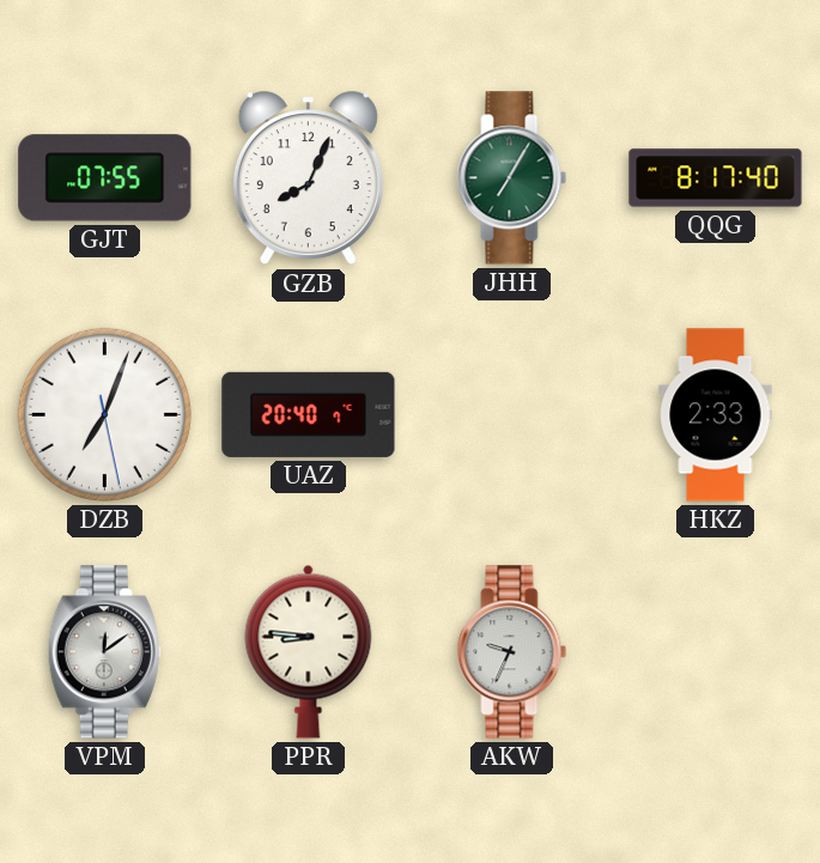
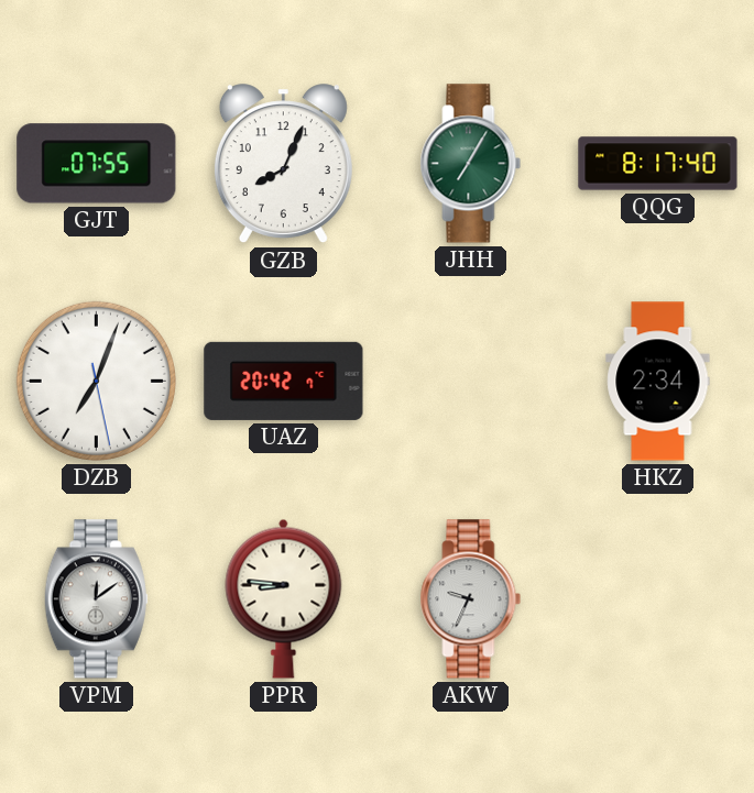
UAZ: 20:40 -> 20:42
HKZ: 2:33 -> 2:34
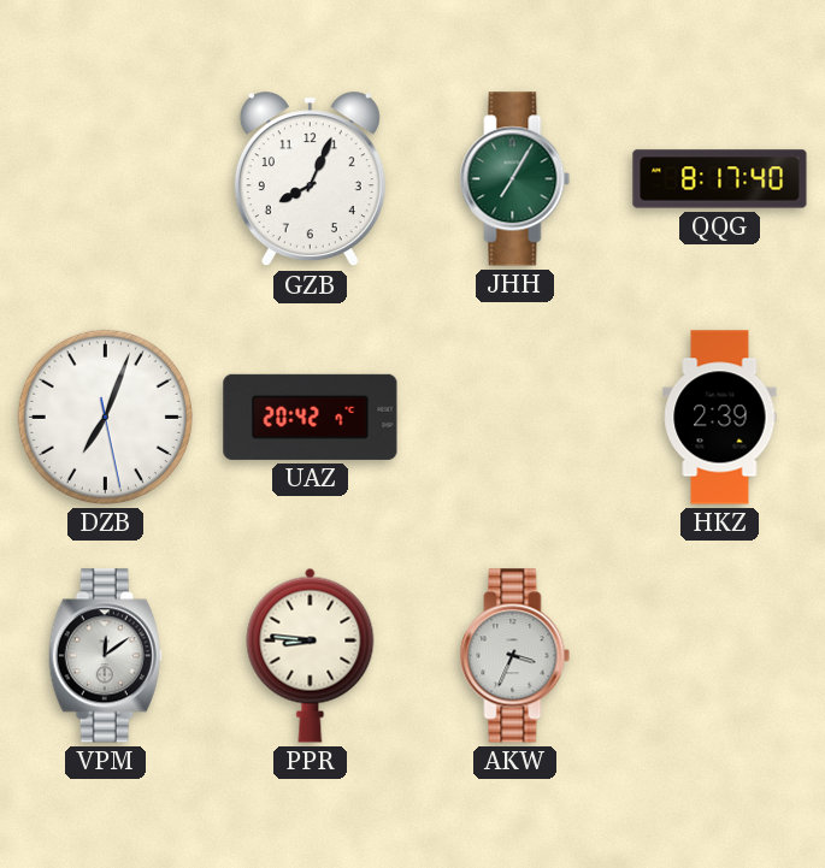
GJT: 07:55 -> none
HKZ: 2:34 -> 2:39
AKW: 9:34 -> 3:34
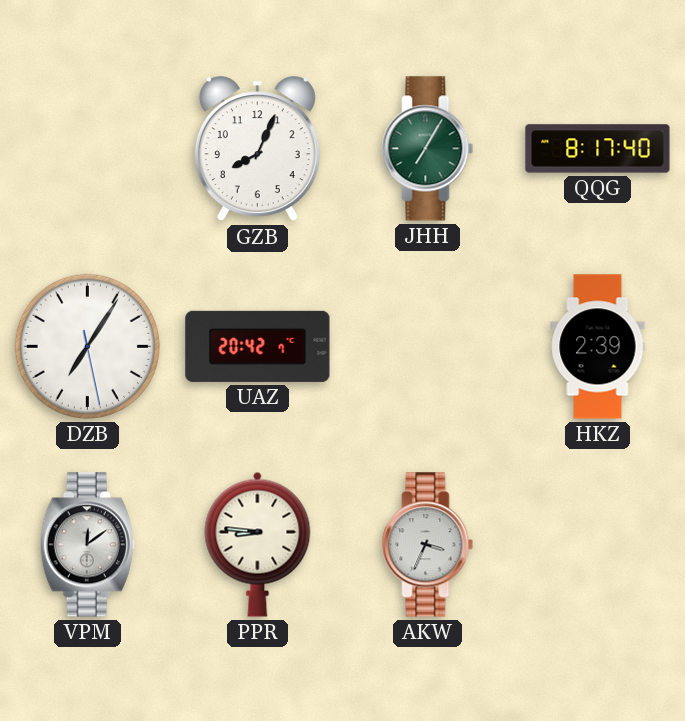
DZB: 7:03 -> 7:05
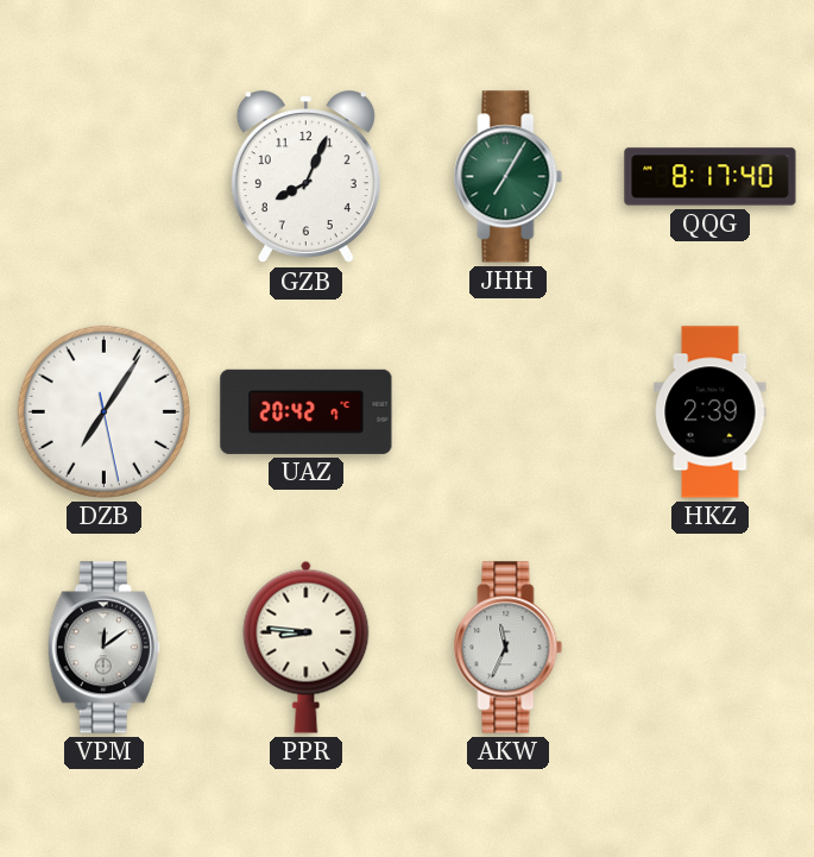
AKW: 3:34 -> 11:34
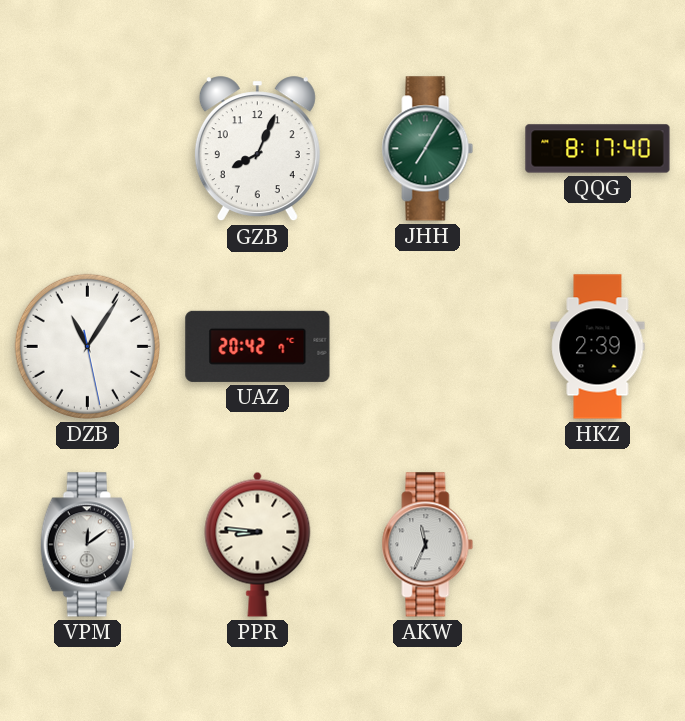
DZB: 7:05 -> 11:05
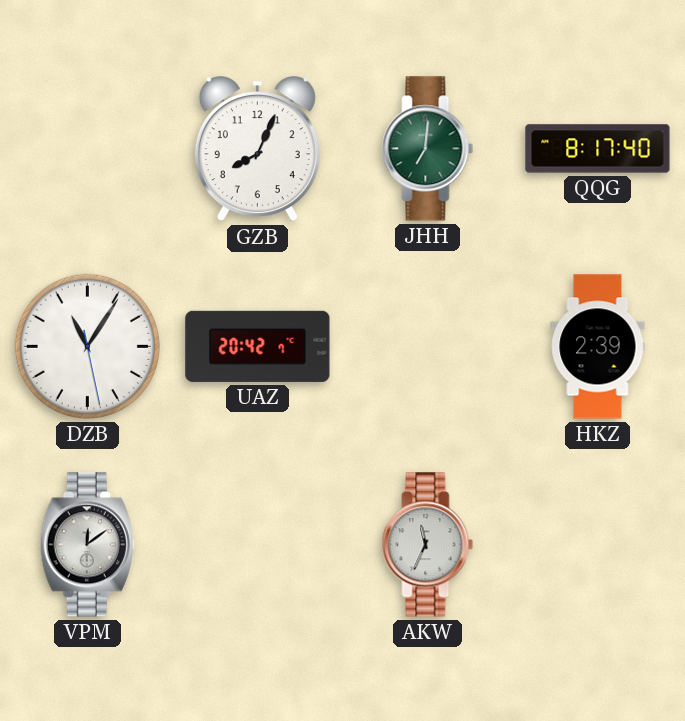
JHH: 7:05 -> 7:01
PPR: 8:46 -> none
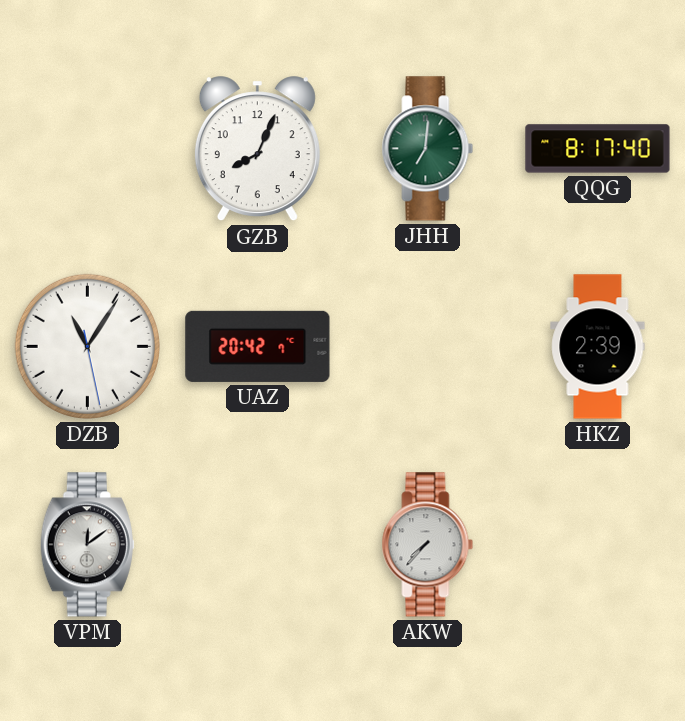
AKW: 11:34 -> 7:37
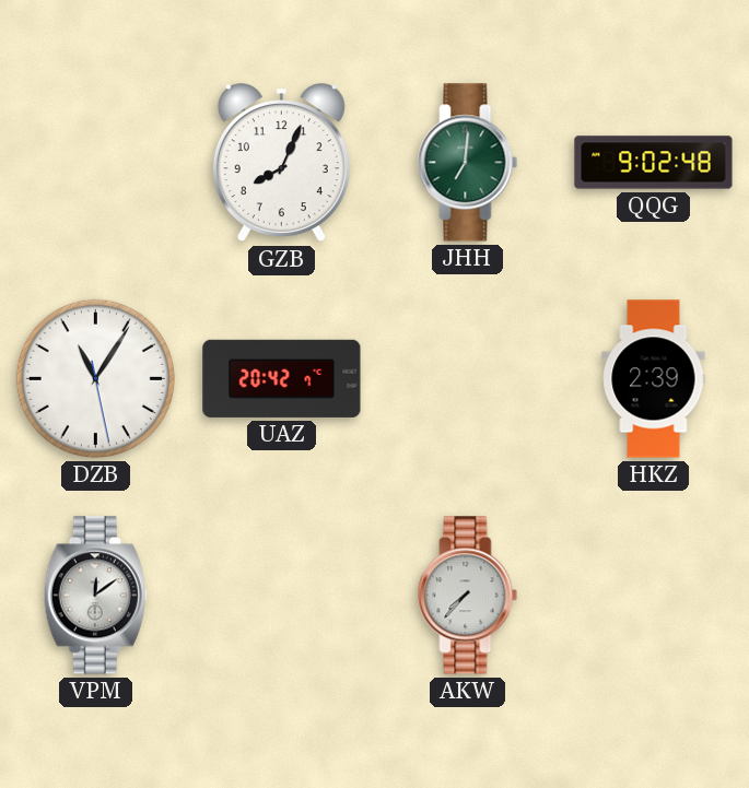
QQG: 8:17 -> 9:02
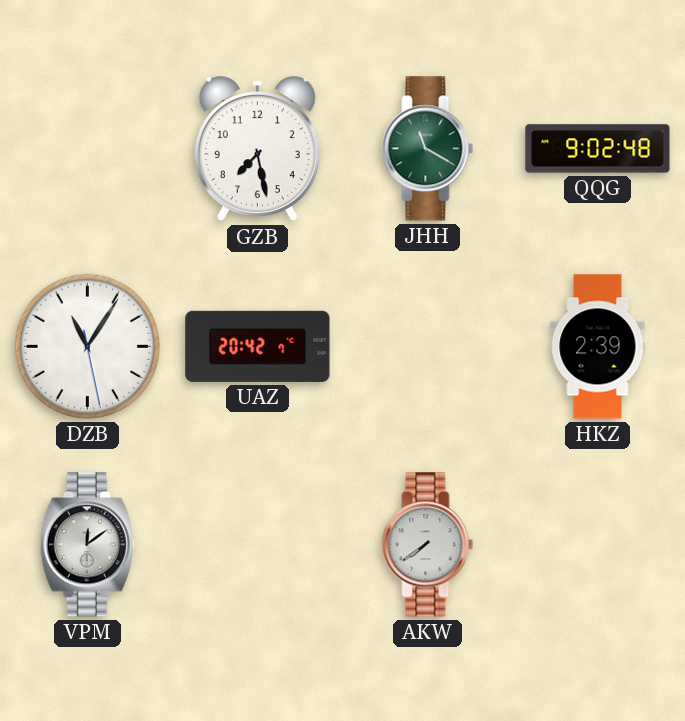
GZB: 8:04 -> 7:28
JHH: 7:01 -> 11:20
AKW: 7:37 -> 7:39
